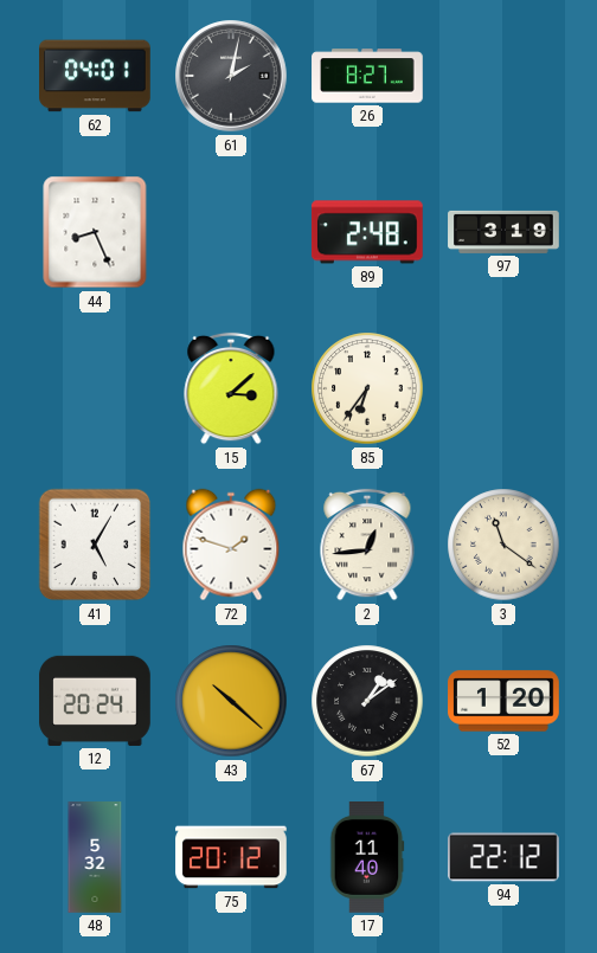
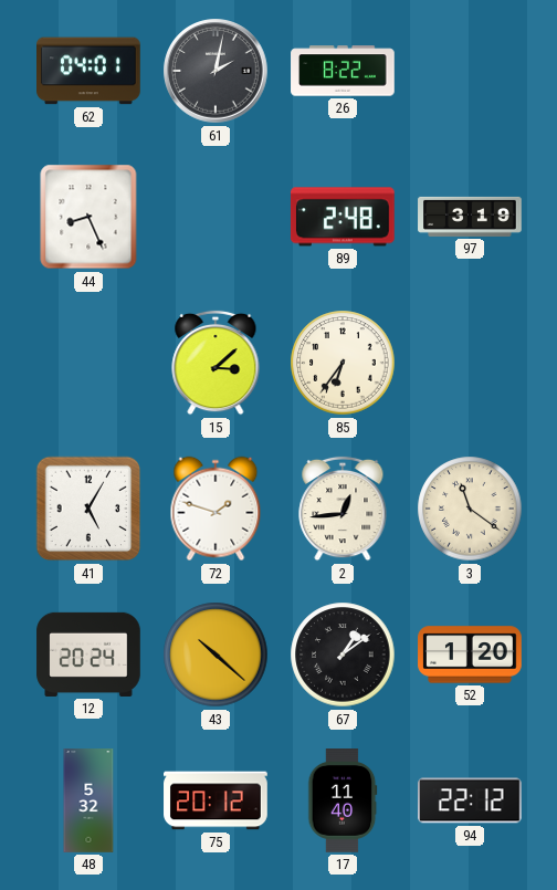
26: 8:27 -> 8:22
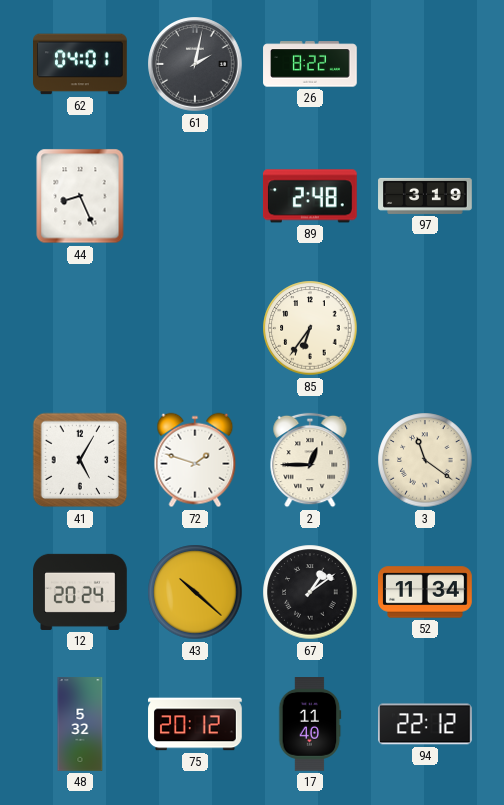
15: 3:08 -> none
2: 12:44 -> 12:45
52: 1:20 -> 11:34
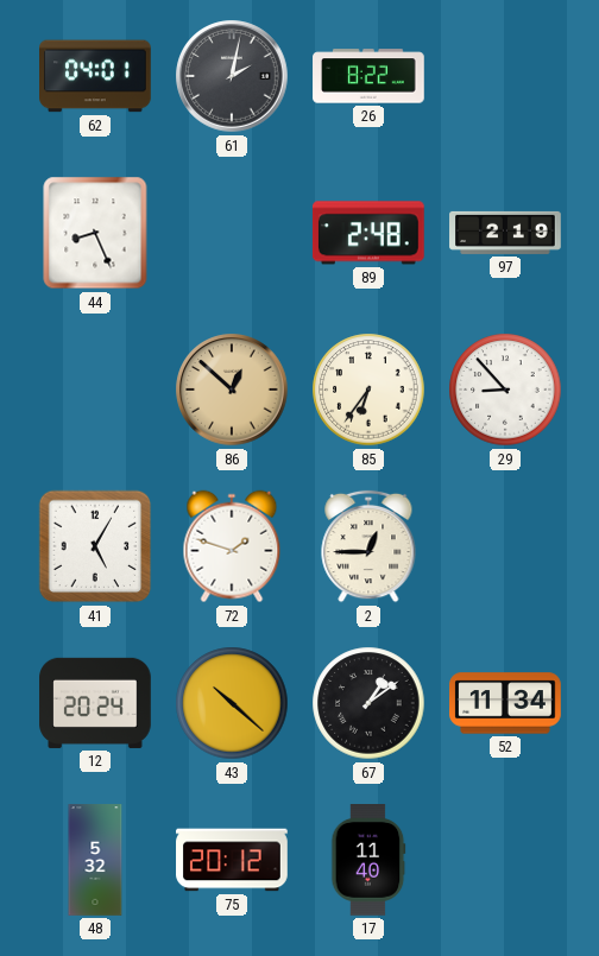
97: 3:19 -> 2:19
86: none -> 12:52
29: none -> 8:53
3: 11:21 -> none
94: 22:12 -> none
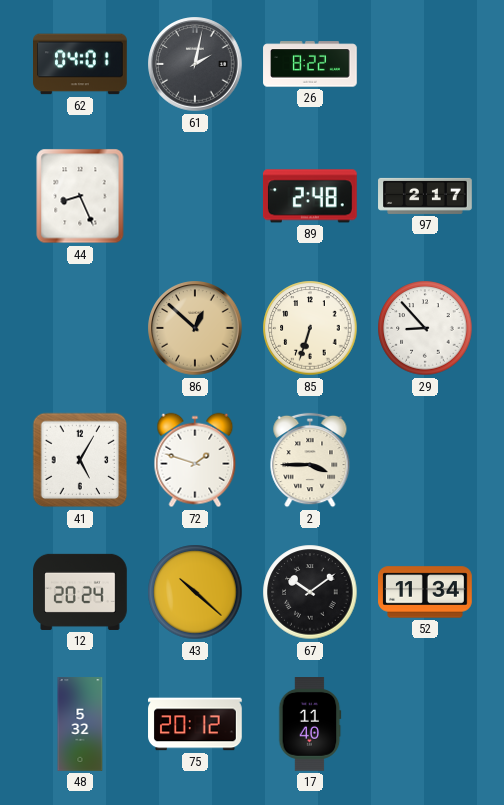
97: 2:19 -> 2:17
85: 6:36 -> 6:33
2: 12:45 -> 3:45
67: 1:09 -> 10:09
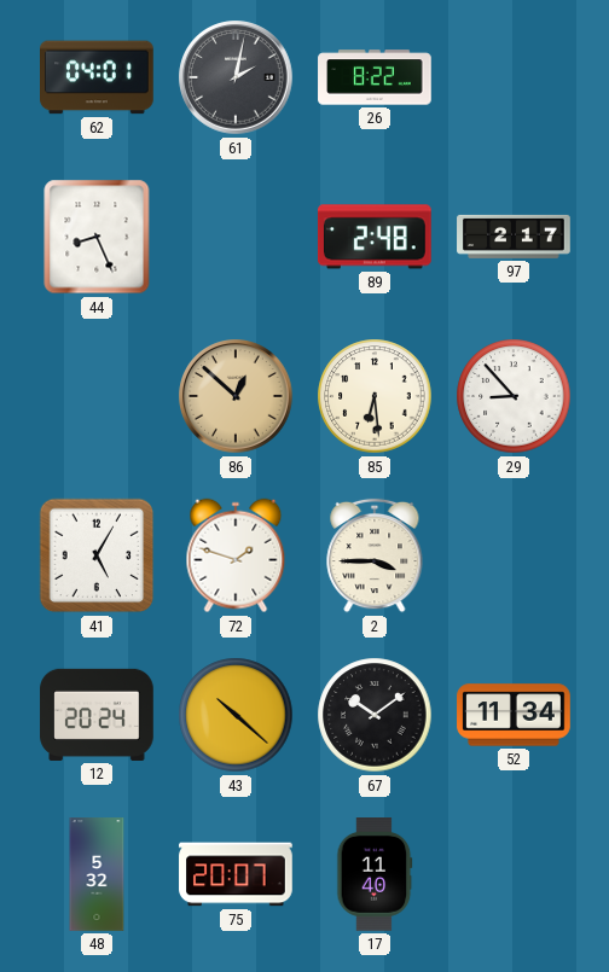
85: 6:33 -> 6:29
75: 20:12 -> 20:07
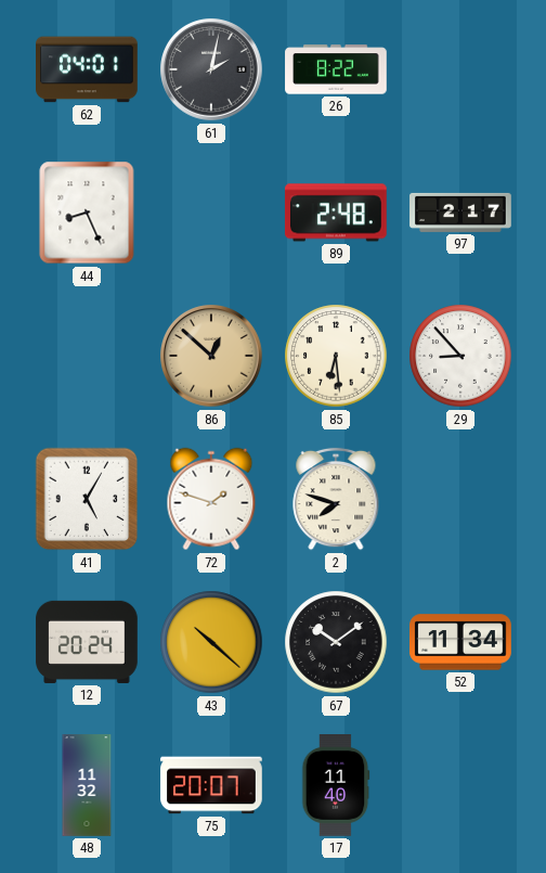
2: 3:45 -> 7:48
48: 5:32 -> 11:32
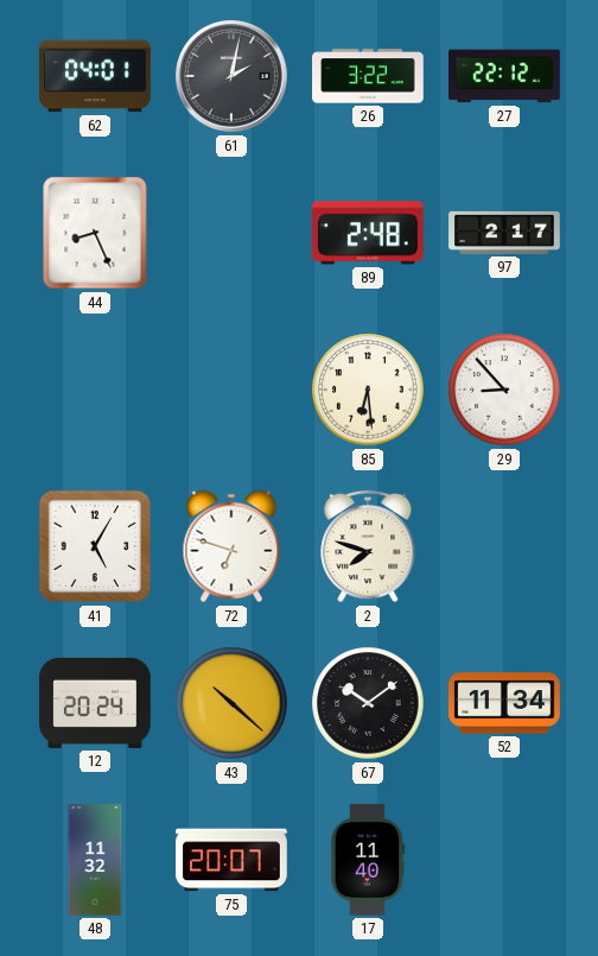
26: 8:22 -> 3:22
27: none -> 22:12
86: 12:52 -> none
72: 1:48 -> 6:48
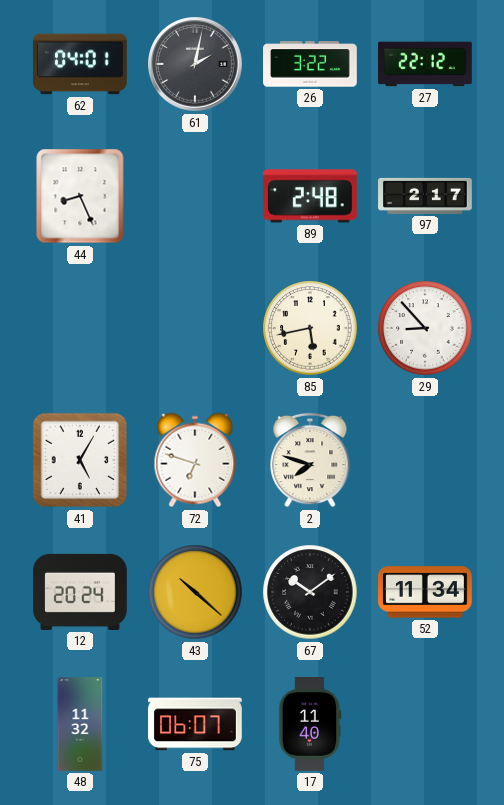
85: 6:29 -> 5:43
75: 20:07 -> 06:07
